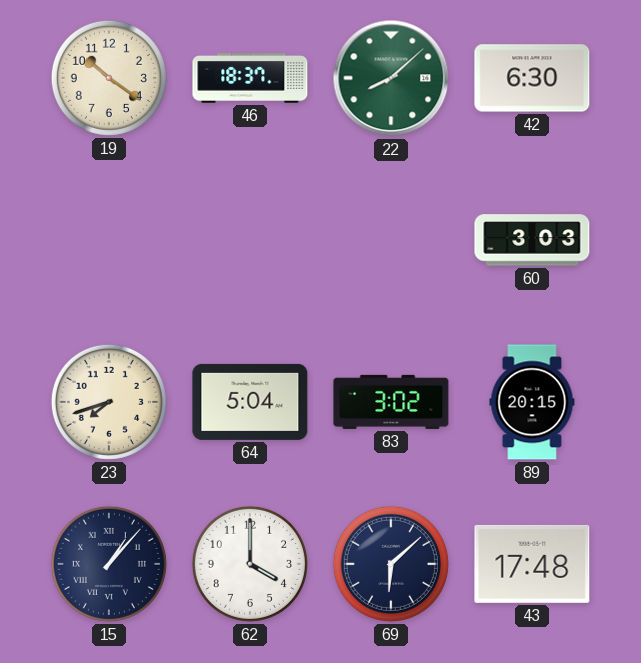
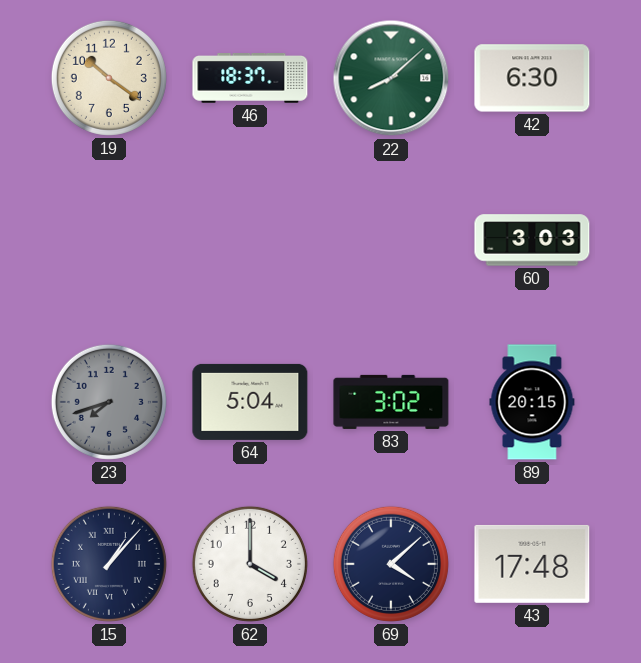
23 dial: cream -> grey
69: 6:08 -> 4:08
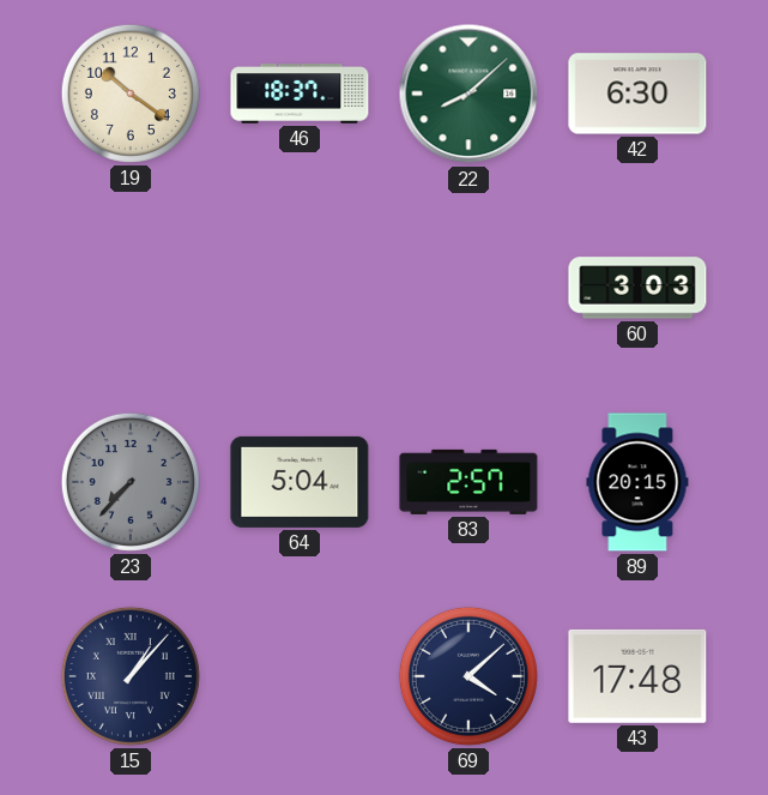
23: 7:42 -> 7:37
83: 3:02 -> 2:57
62: 4:00 -> none
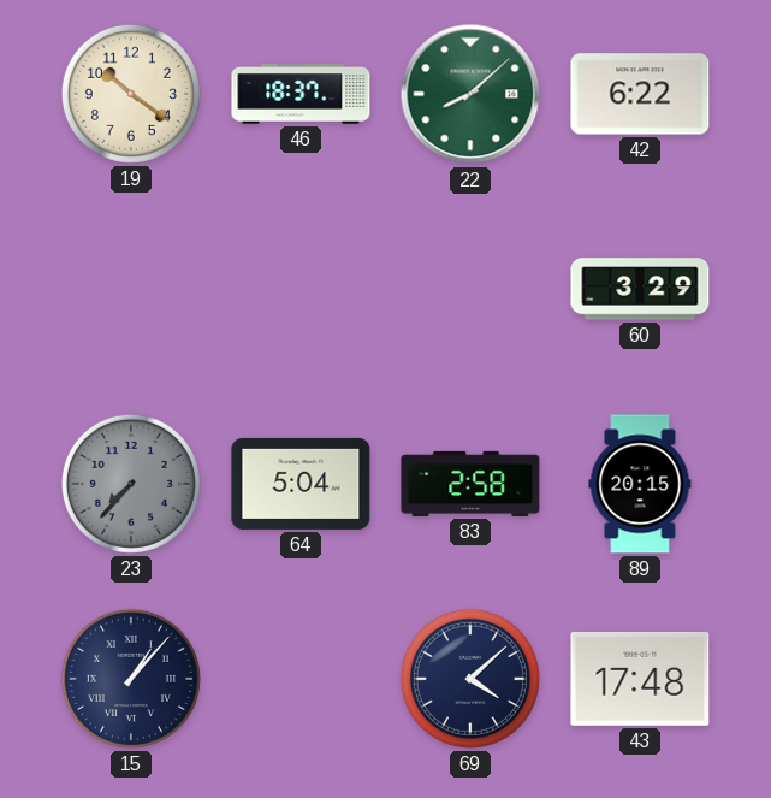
42: 6:30 -> 6:22
60: 3:03 -> 3:29
83: 2:57 -> 2:58
